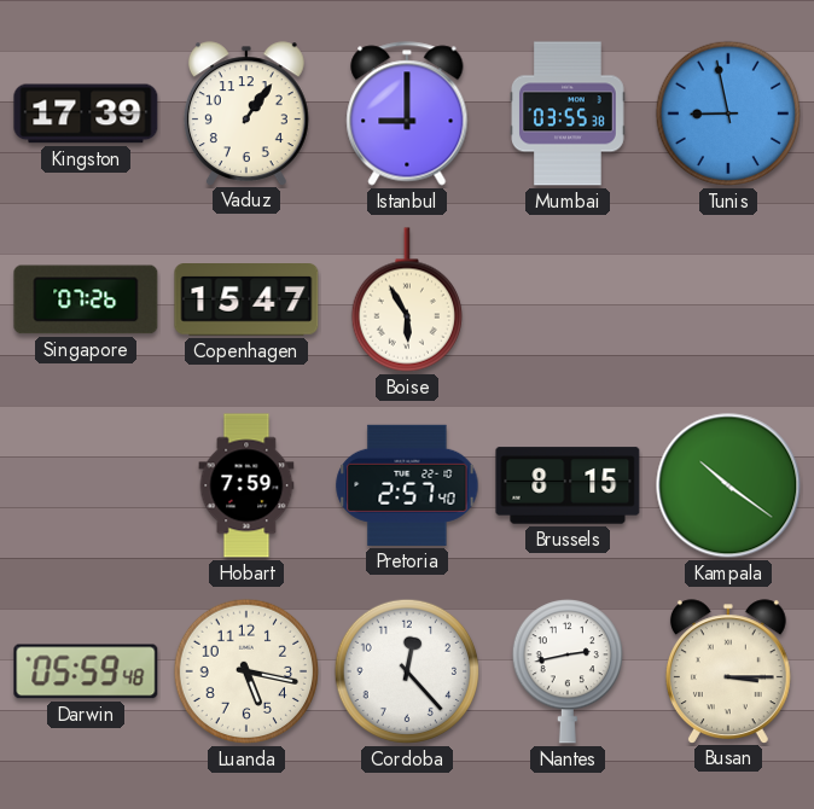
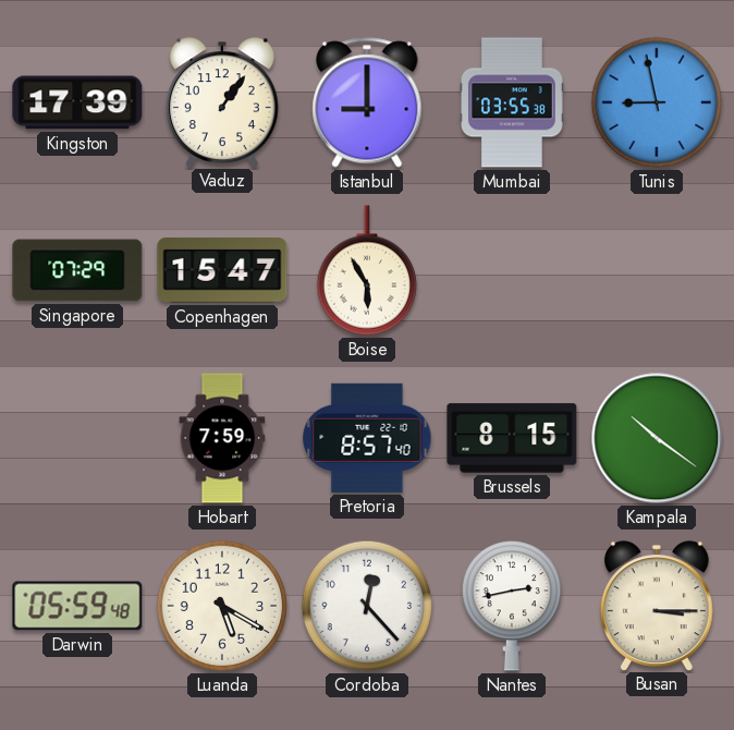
Singapore: 07:26 -> 07:29
Pretoria: 2:57 -> 8:57
Luanda: 5:17 -> 5:20
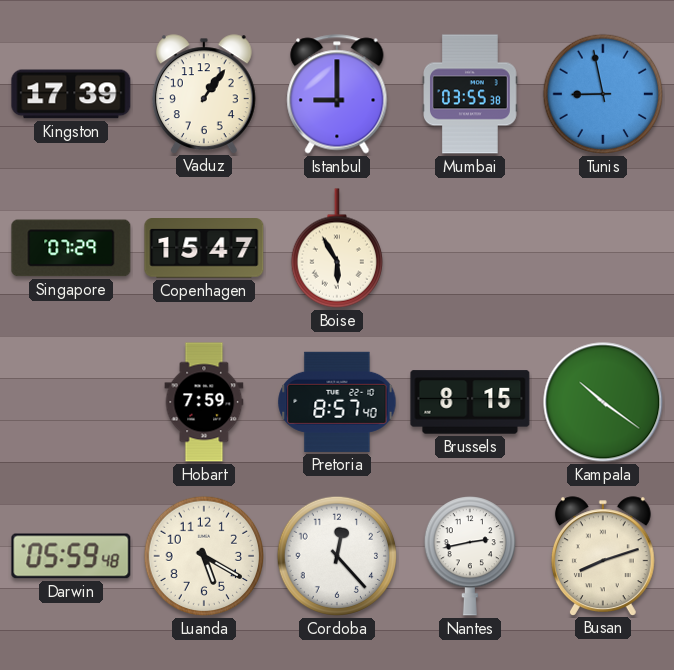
Busan: 3:15 -> 8:12
